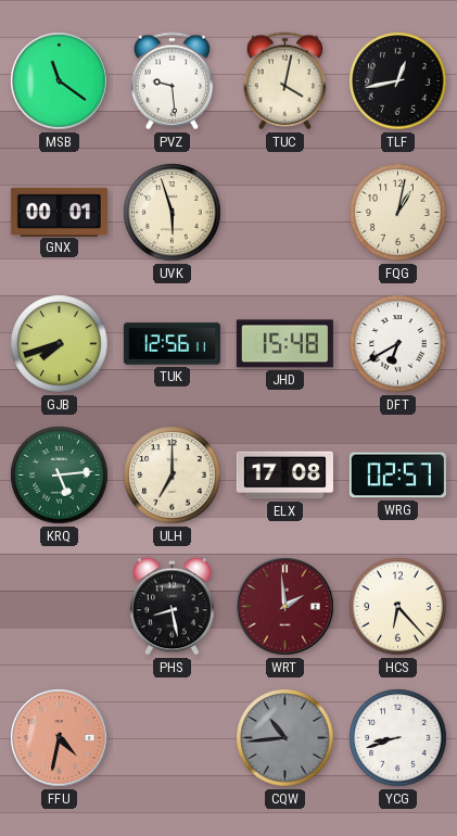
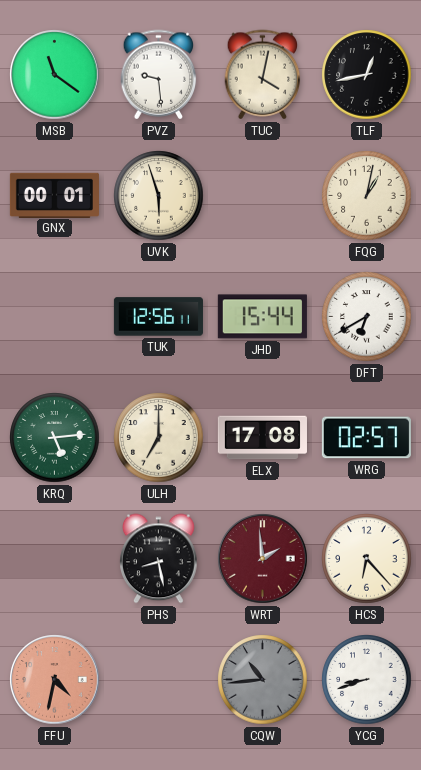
GJB: 7:42 -> none
JHD: 15:48 -> 15:44
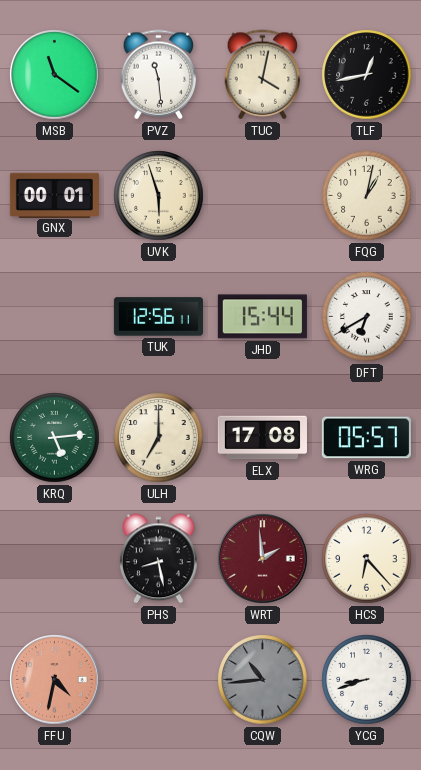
PVZ: 9:29 -> 11:29
WRG: 02:57 -> 05:57
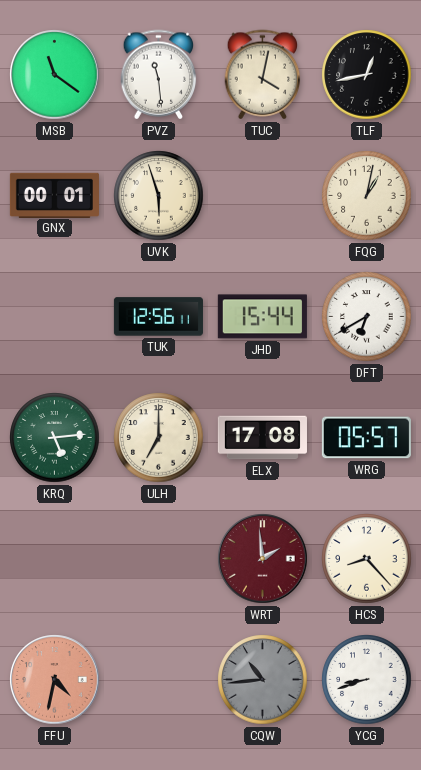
PHS: 8:28 -> none
HCS: 6:23 -> 8:23
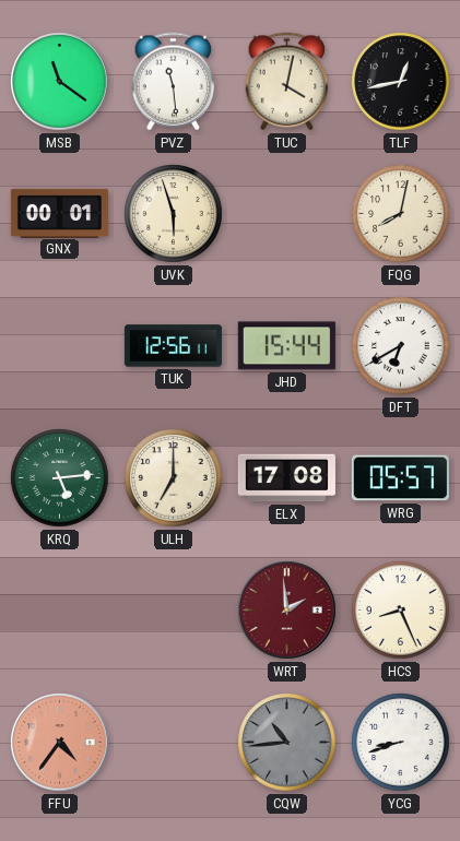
FQG: 1:02 -> 8:02
HCS: 8:23 -> 8:26
FFU: 4:32 -> 4:36
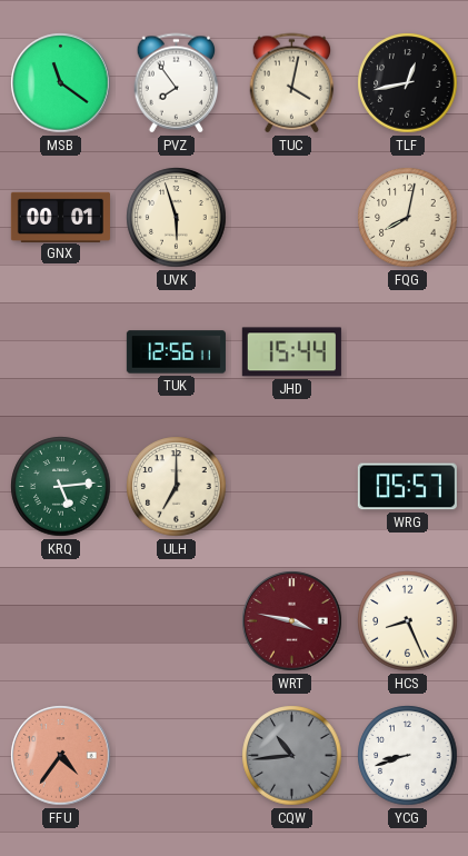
PVZ: 11:29 -> 7:54
DFT: 6:40 -> none
ELX: 17:08 -> none
WRT: 1:59 -> 3:47
